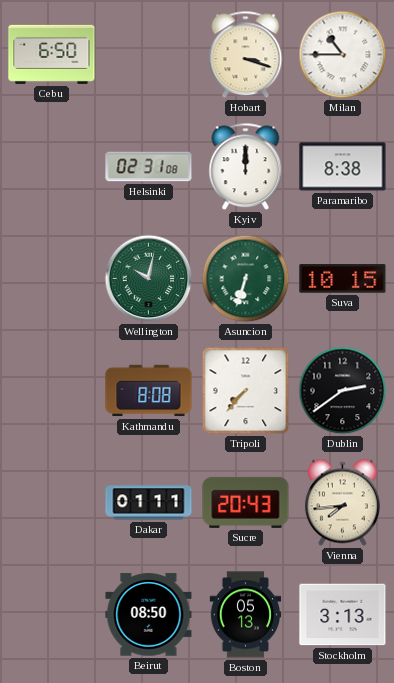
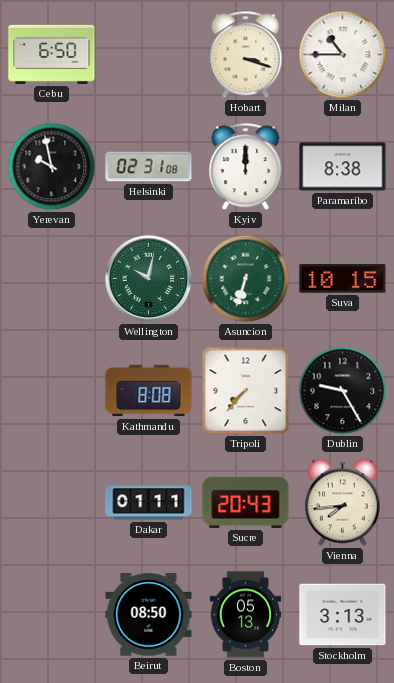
Yerevan: none -> 9:58
Dublin: 2:39 -> 9:25
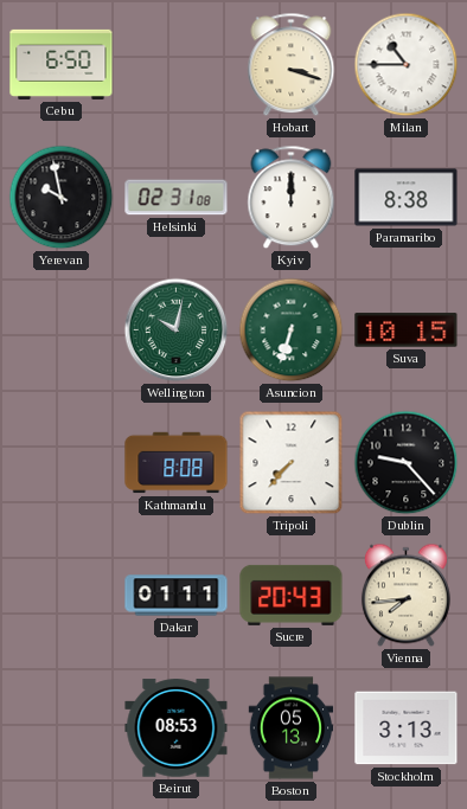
Dublin: 9:25 -> 9:23
Beirut: 08:50 -> 08:53
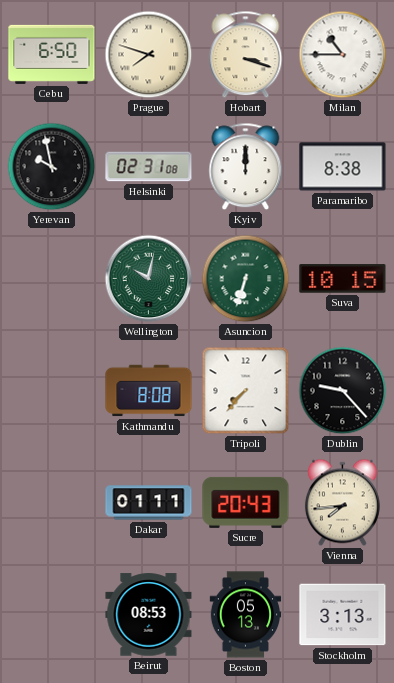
Prague: none -> 7:48
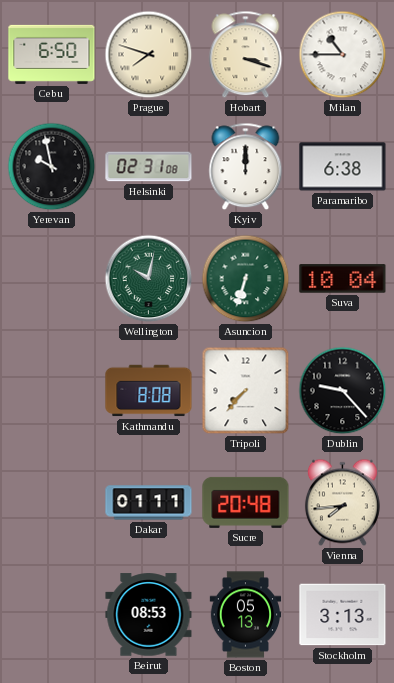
Paramaribo: 8:38 -> 6:38
Suva: 10:15 -> 10:04
Sucre: 20:43 -> 20:48
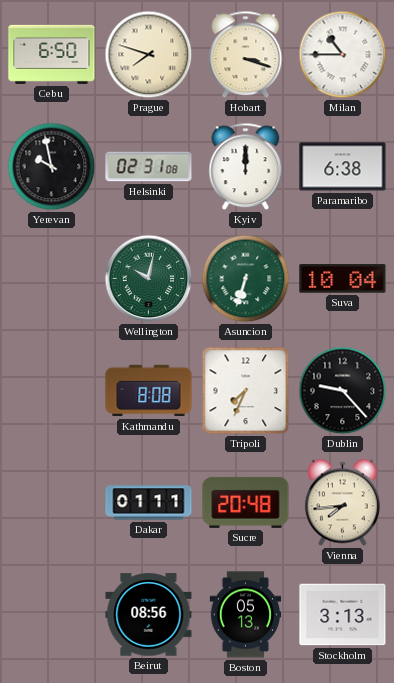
Tripoli: 7:37 -> 7:34
Beirut: 08:53 -> 08:56
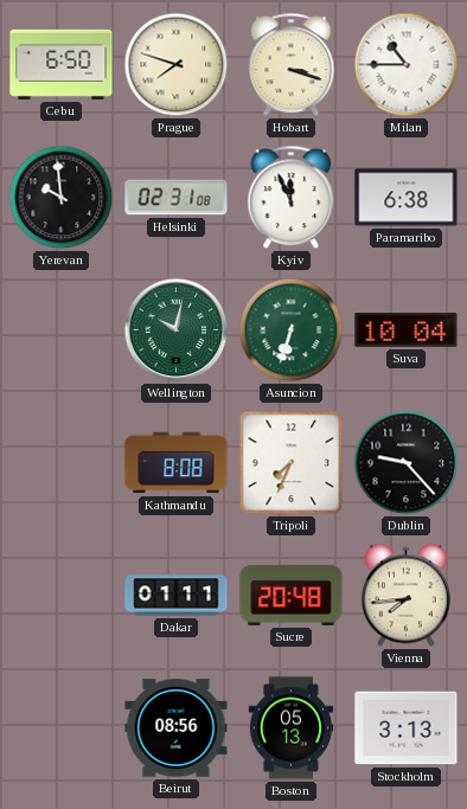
Yerevan: 9:58 -> 9:59
Kyiv: 12:00 -> 11:56
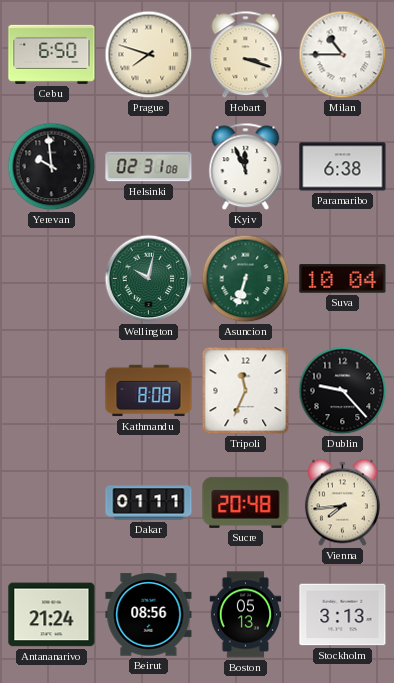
Tripoli: 7:34 -> 11:34
Antananarivo: none -> 21:24
